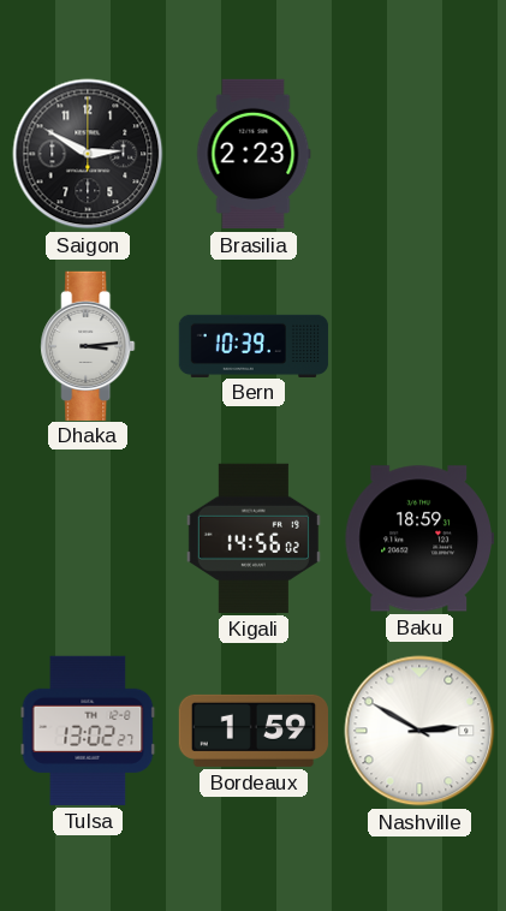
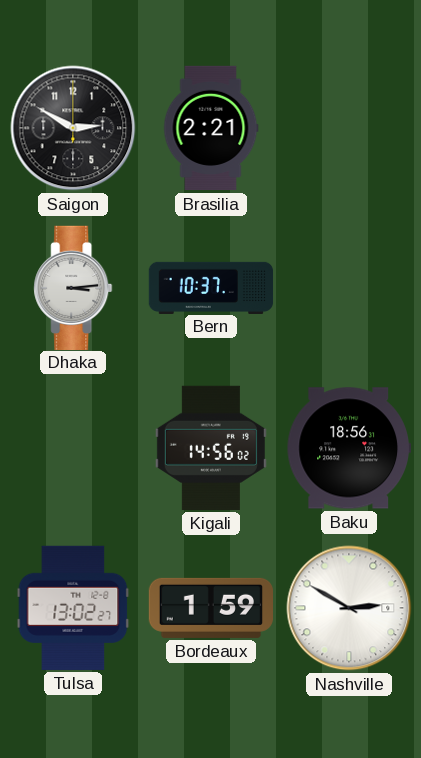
Brasilia: 2:23 -> 2:21
Bern: 10:39 -> 10:37
Baku: 18:59 -> 18:56
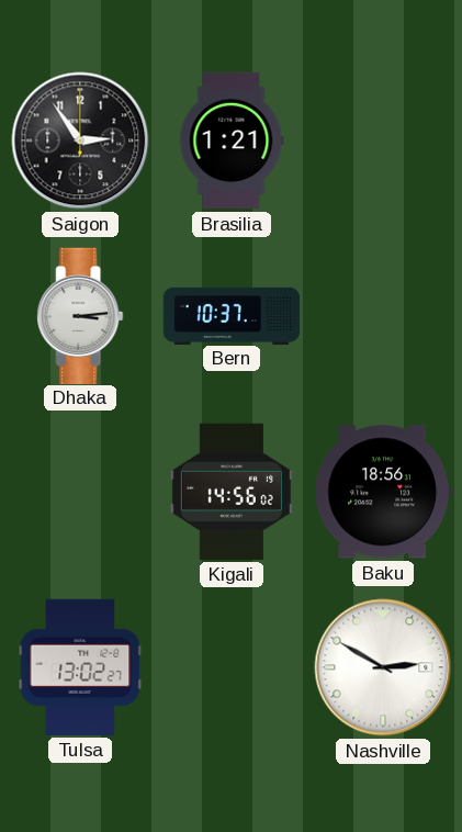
Saigon: 2:50 -> 2:54
Brasilia: 2:21 -> 1:21
Bordeaux: 1:59 -> none
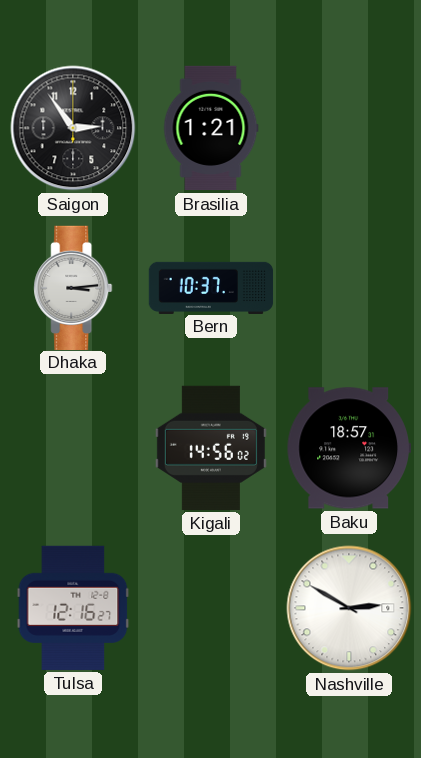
Baku: 18:56 -> 18:57
Tulsa: 13:02 -> 12:16
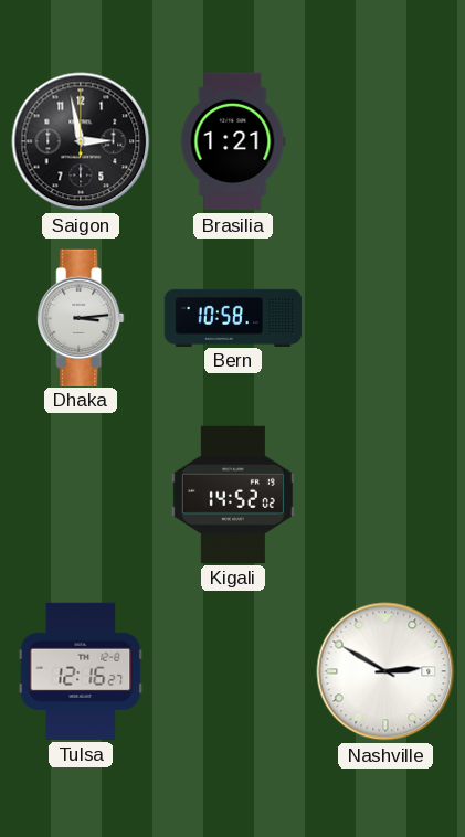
Saigon: 2:54 -> 2:58
Bern: 10:37 -> 10:58
Kigali: 14:56 -> 14:52
Baku: 18:57 -> none
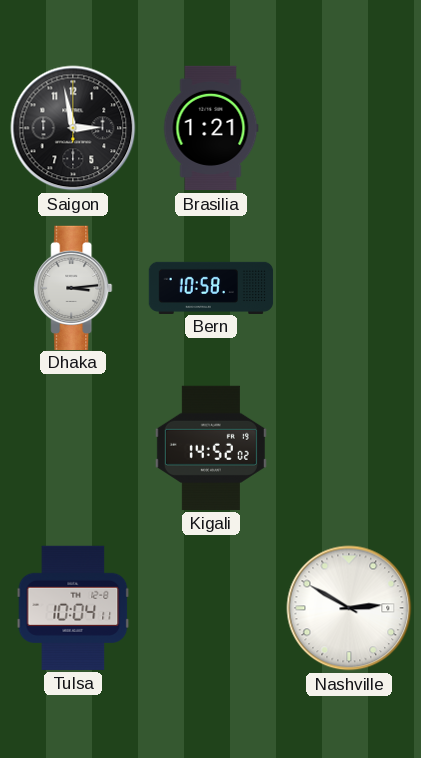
Tulsa: 12:16 -> 10:04
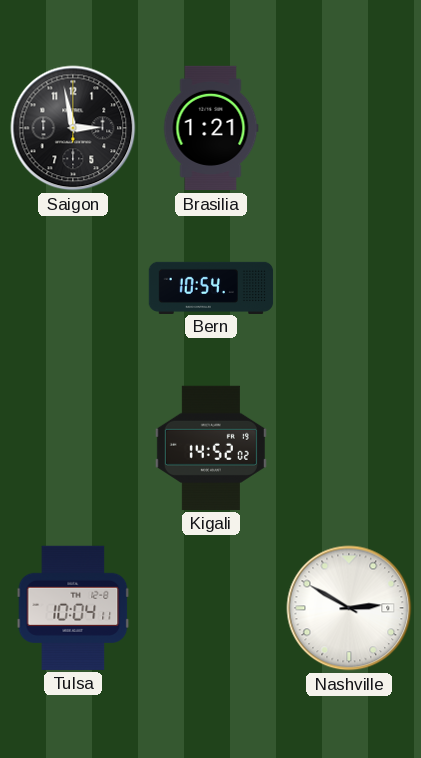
Dhaka: 3:14 -> none
Bern: 10:58 -> 10:54
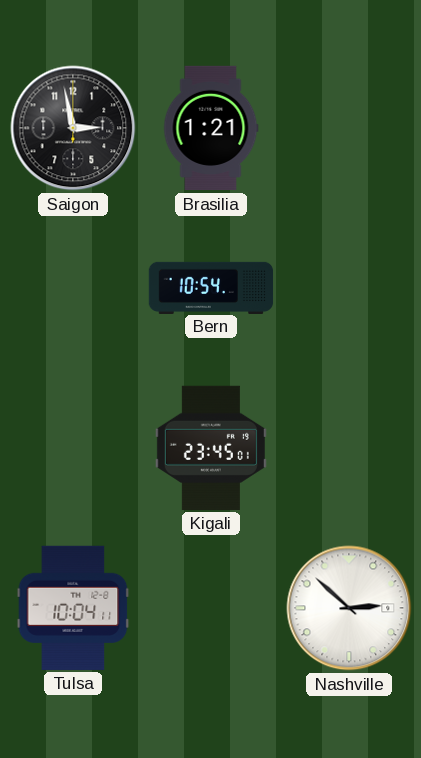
Kigali: 14:52 -> 23:45
Nashville: 2:50 -> 2:52
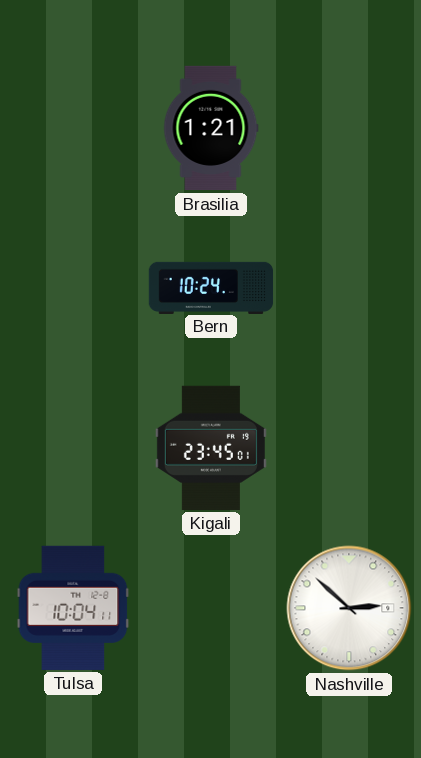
Saigon: 2:58 -> none
Bern: 10:54 -> 10:24
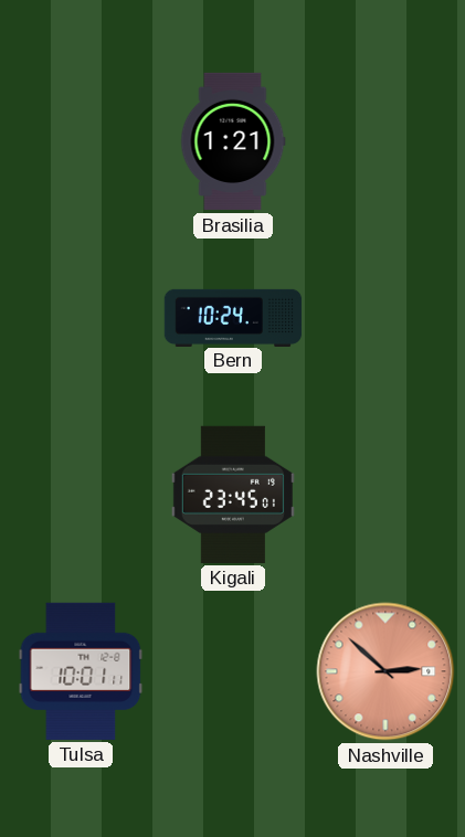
Tulsa: 10:04 -> 10:01
Nashville dial: white -> salmon
